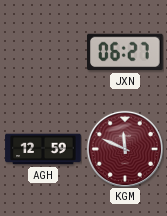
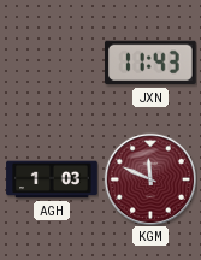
JXN: 06:27 -> 11:43
AGH: 12:59 -> 1:03
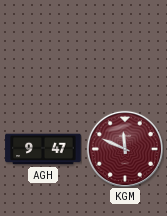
JXN: 11:43 -> none
AGH: 1:03 -> 9:47
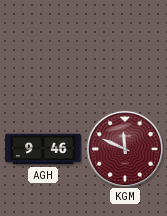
AGH: 9:47 -> 9:46
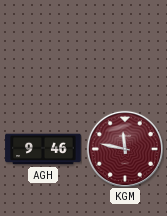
KGM: 11:49 -> 11:47
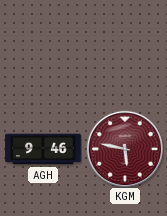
KGM: 11:47 -> 5:47
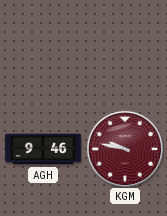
KGM: 5:47 -> 9:47
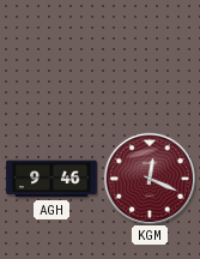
KGM: 9:47 -> 12:19
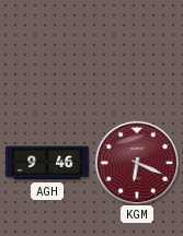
KGM: 12:19 -> 6:19
